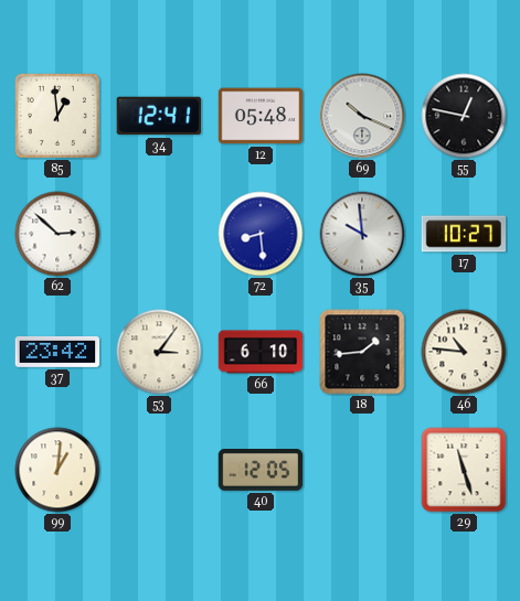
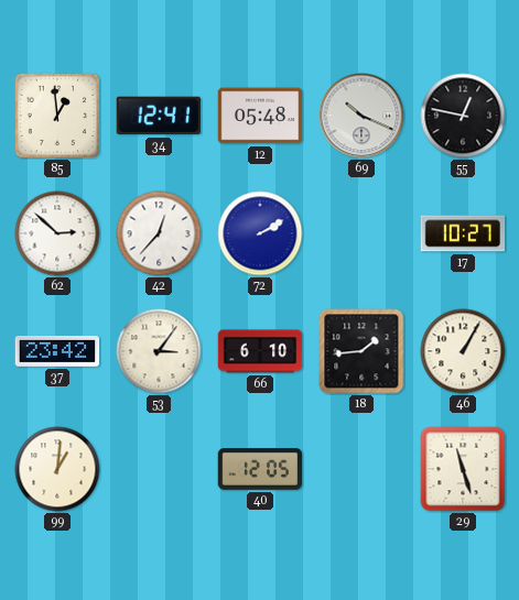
42: none -> 12:37
72: 8:29 -> 2:10
35: 9:59 -> none
46: 10:46 -> 1:05
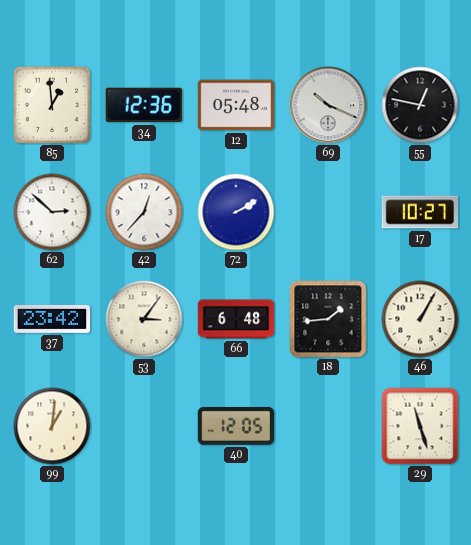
34: 12:41 -> 12:36
66: 6:10 -> 6:48
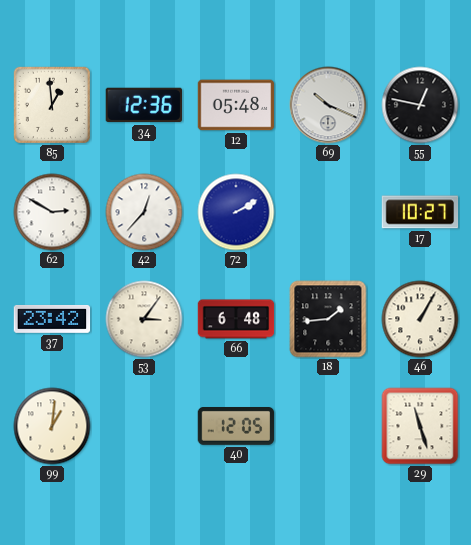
62: 2:52 -> 2:50
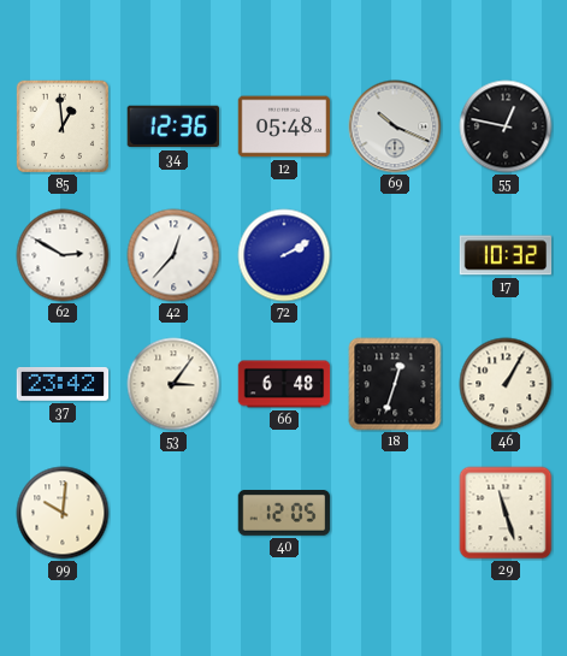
17: 10:27 -> 10:32
18: 1:44 -> 12:33
99: 1:01 -> 10:01
